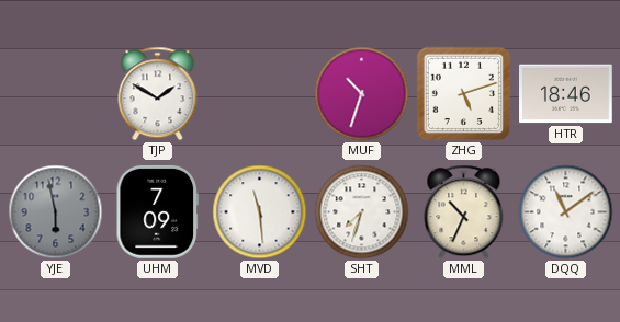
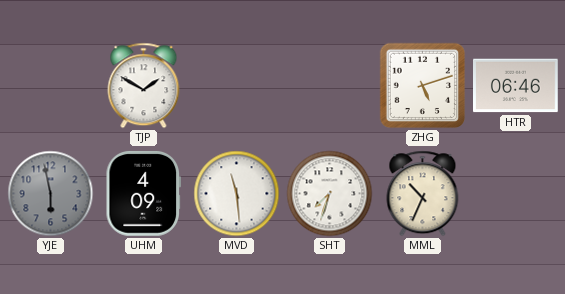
MUF: 10:33 -> none
HTR: 18:46 -> 06:46
UHM: 7:09 -> 4:09
DQQ: 11:09 -> none
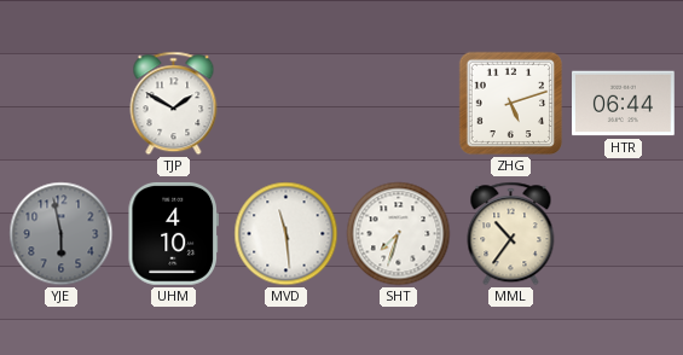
HTR: 06:46 -> 06:44
UHM: 4:09 -> 4:10
MML: 10:34 -> 10:36
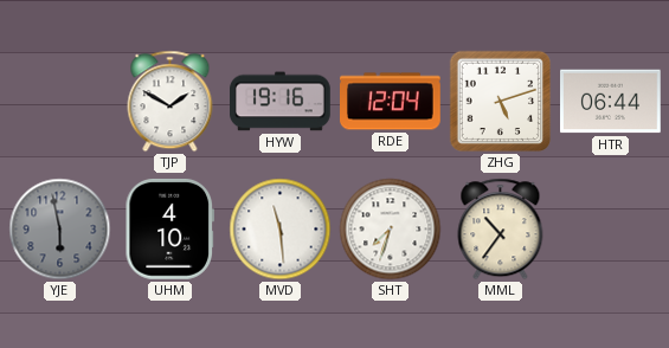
HYW: none -> 19:16
RDE: none -> 12:04
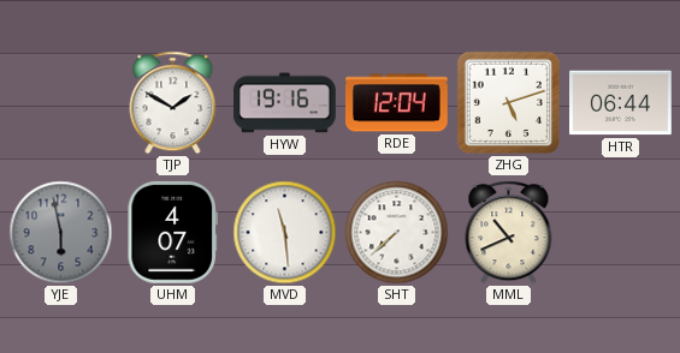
UHM: 4:10 -> 4:07
SHT: 7:33 -> 7:38
MML: 10:36 -> 10:41
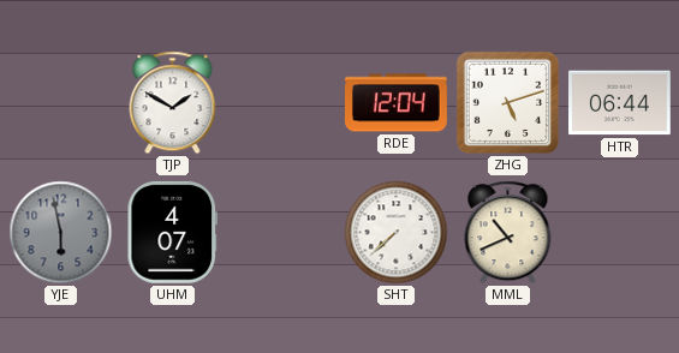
HYW: 19:16 -> none
MVD: 11:29 -> none
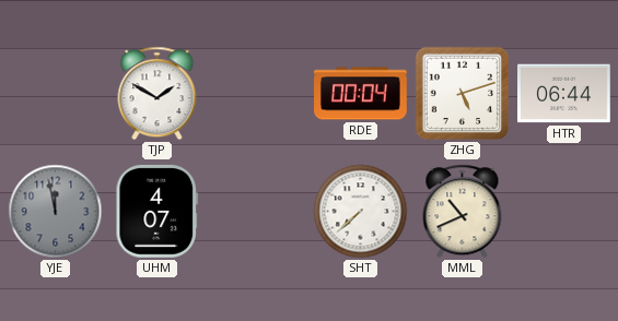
RDE: 12:04 -> 00:04
YJE: 5:58 -> 11:58
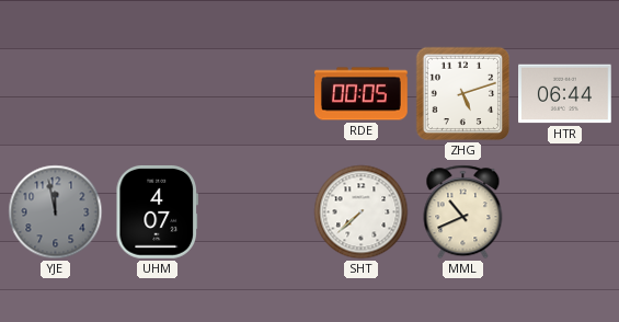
TJP: 1:50 -> none
RDE: 00:04 -> 00:05
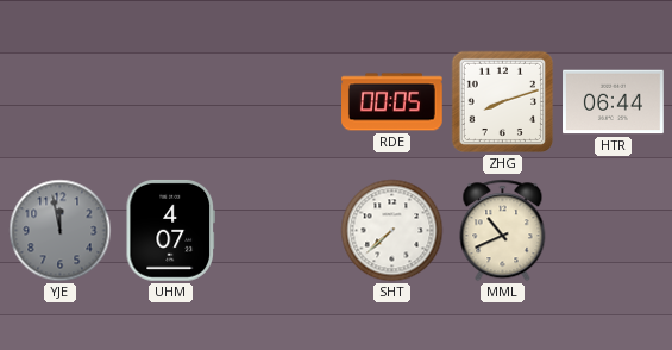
ZHG: 5:12 -> 8:12
